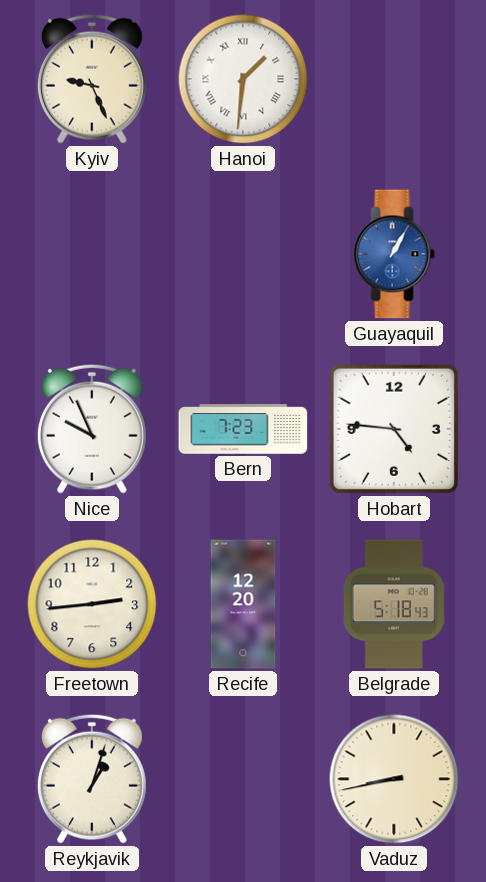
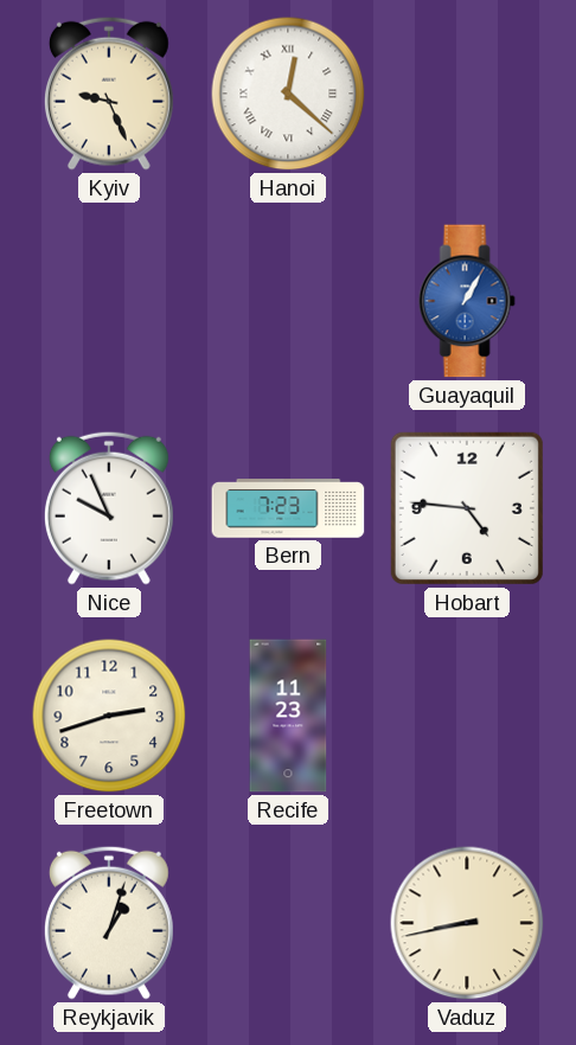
Hanoi: 1:31 -> 12:22
Freetown: 2:44 -> 2:42
Recife: 12:20 -> 11:23
Belgrade: 5:18 -> none
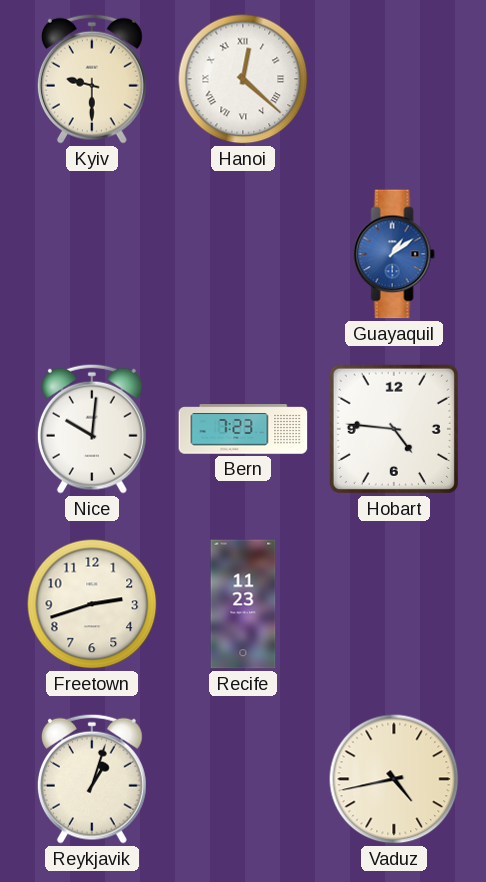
Kyiv: 9:26 -> 9:30
Guayaquil: 1:05 -> 1:09
Nice: 9:56 -> 10:01
Vaduz: 8:43 -> 4:43
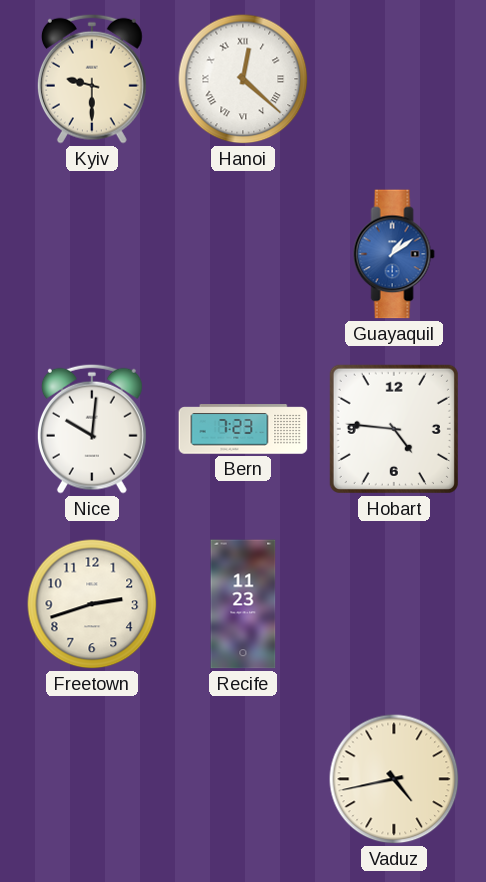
Reykjavik: 1:03 -> none
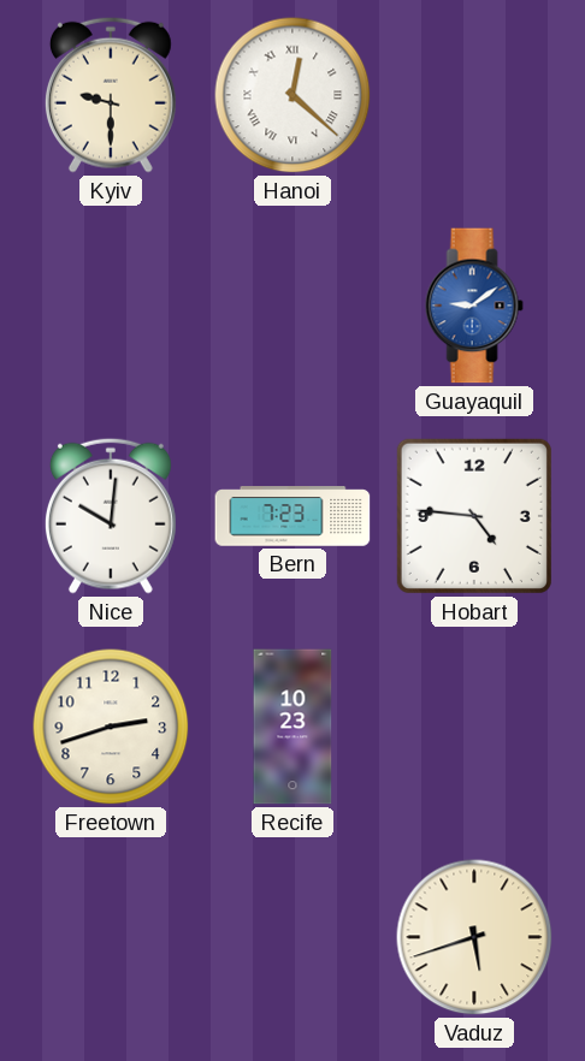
Guayaquil: 1:09 -> 9:09
Recife: 11:23 -> 10:23
Vaduz: 4:43 -> 5:42
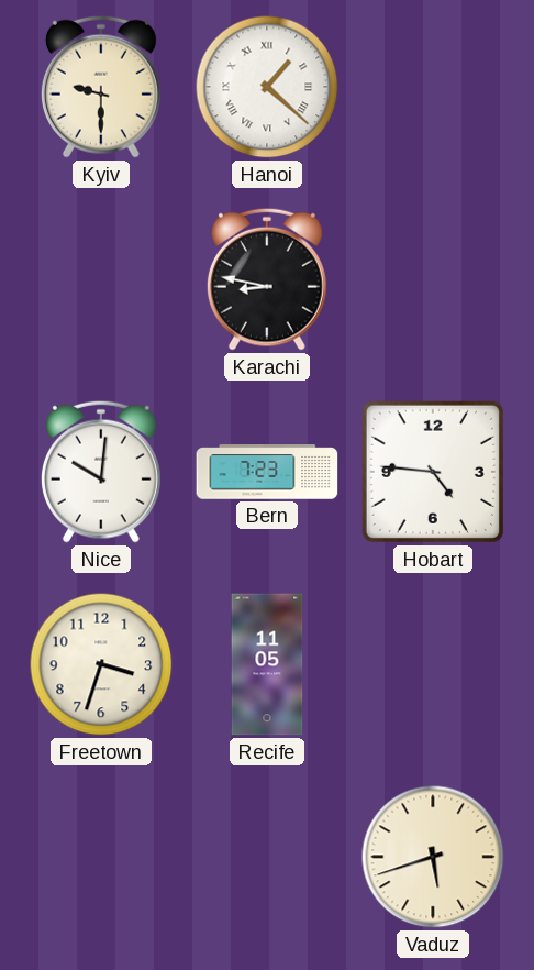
Hanoi: 12:22 -> 1:22
Karachi: none -> 8:47
Guayaquil: 9:09 -> none
Freetown: 2:42 -> 3:33
Recife: 10:23 -> 11:05
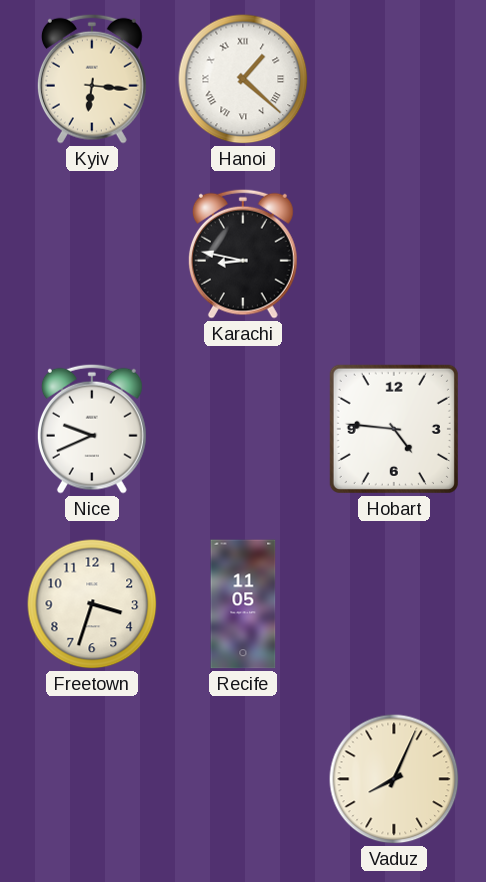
Kyiv: 9:30 -> 6:16
Nice: 10:01 -> 9:41
Bern: 7:23 -> none
Vaduz: 5:42 -> 8:04
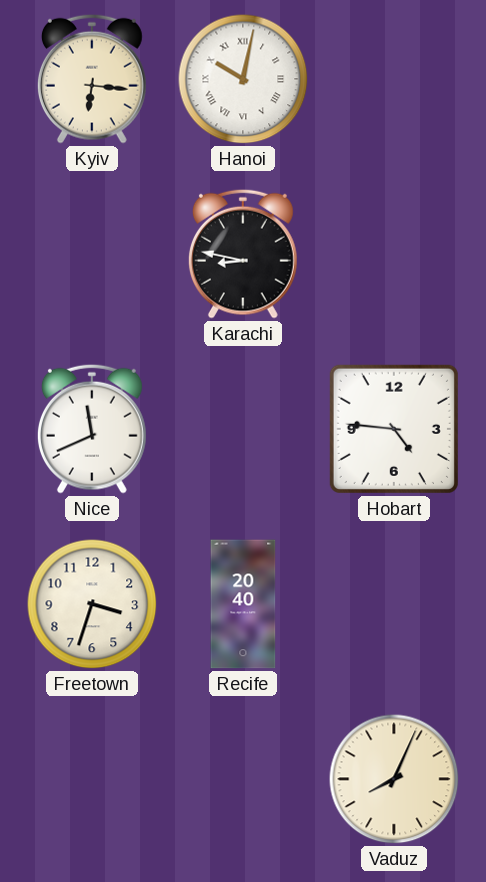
Hanoi: 1:22 -> 10:02
Nice: 9:41 -> 11:41
Recife: 11:05 -> 20:40
